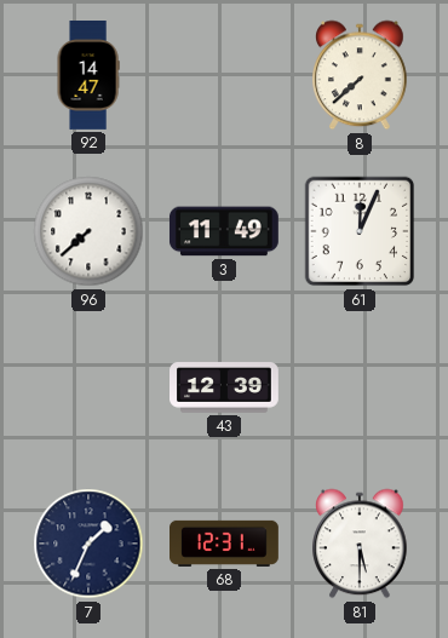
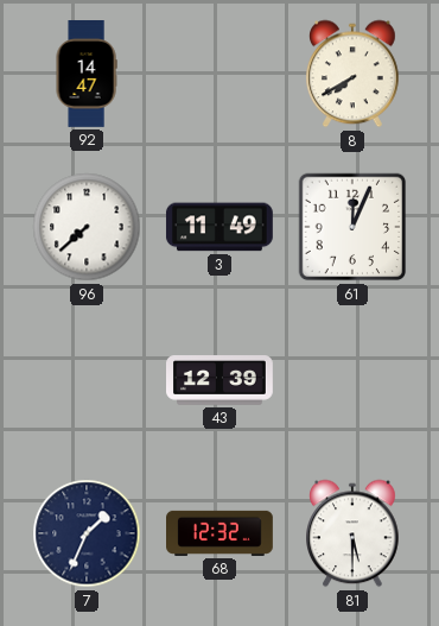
8: 7:38 -> 7:40
68: 12:31 -> 12:32
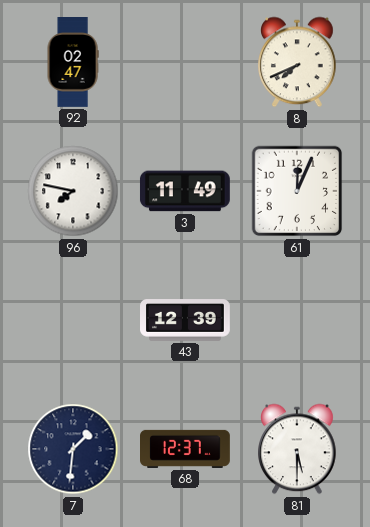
92: 14:47 -> 02:47
8: 7:40 -> 7:41
96: 7:38 -> 7:47
7: 1:34 -> 1:31
68: 12:32 -> 12:37
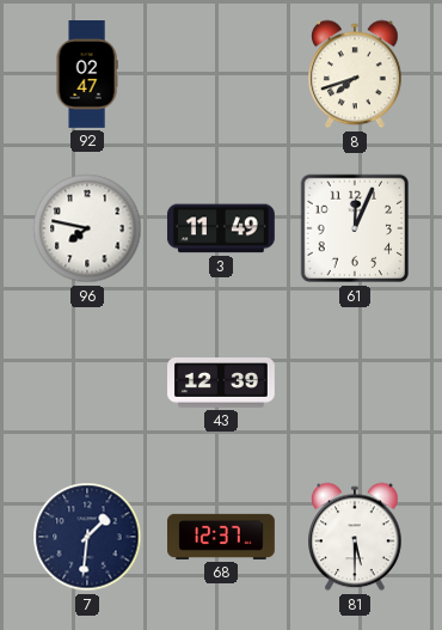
8: 7:41 -> 7:42
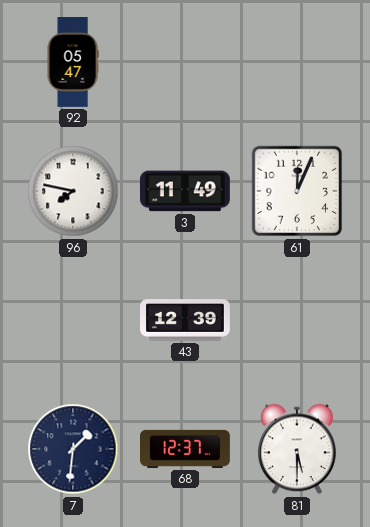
92: 02:47 -> 05:47
8: 7:42 -> none
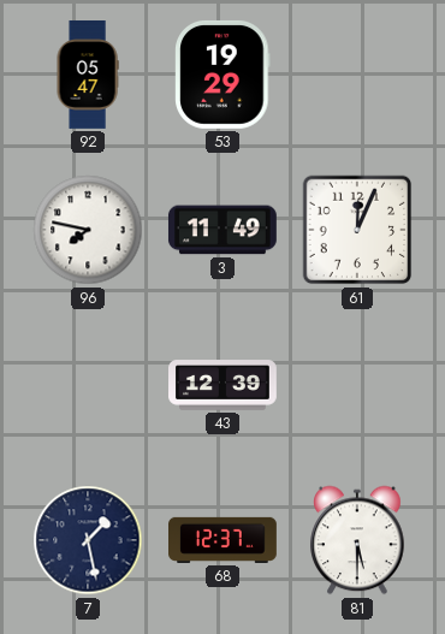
53: none -> 19:29
7: 1:31 -> 1:28
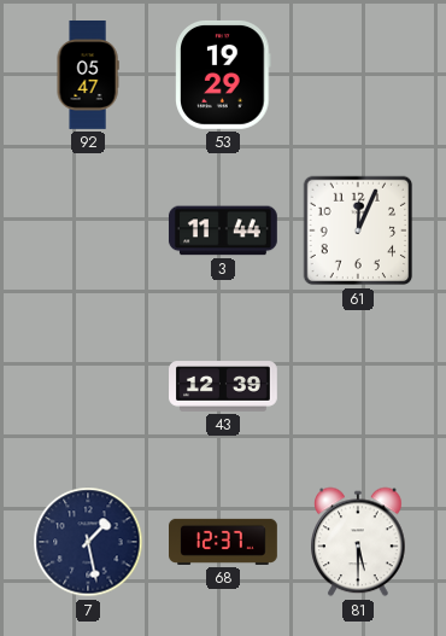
96: 7:47 -> none
3: 11:49 -> 11:44
